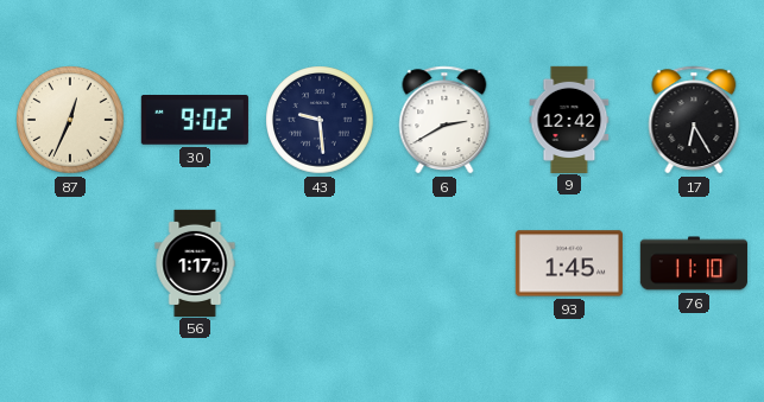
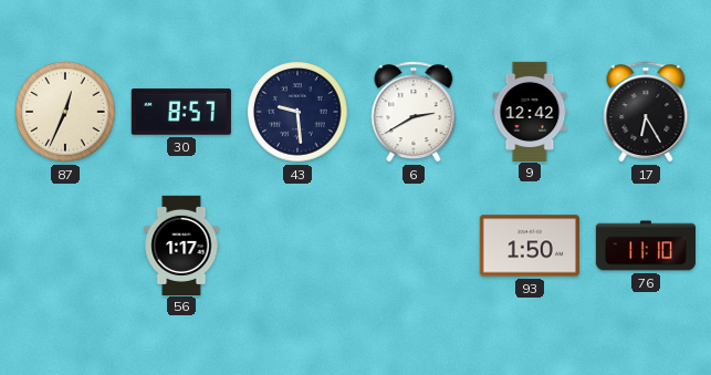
30: 9:02 -> 8:57
93: 1:45 -> 1:50
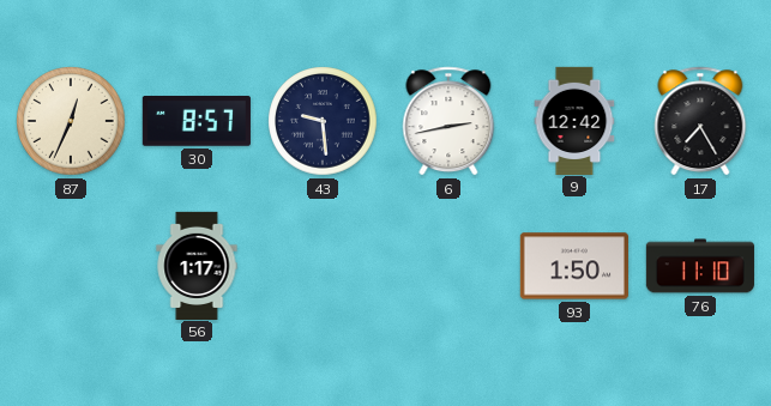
6: 2:40 -> 2:43
17: 6:25 -> 7:25
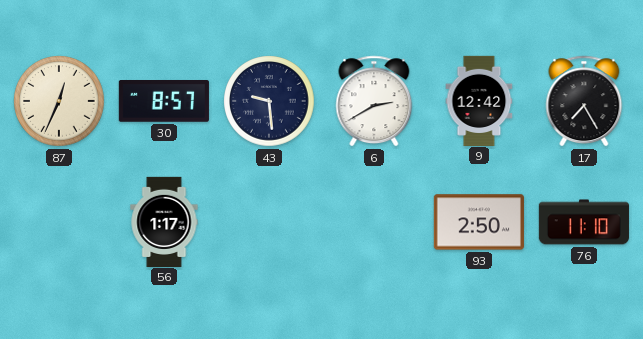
6: 2:43 -> 2:40
93: 1:50 -> 2:50
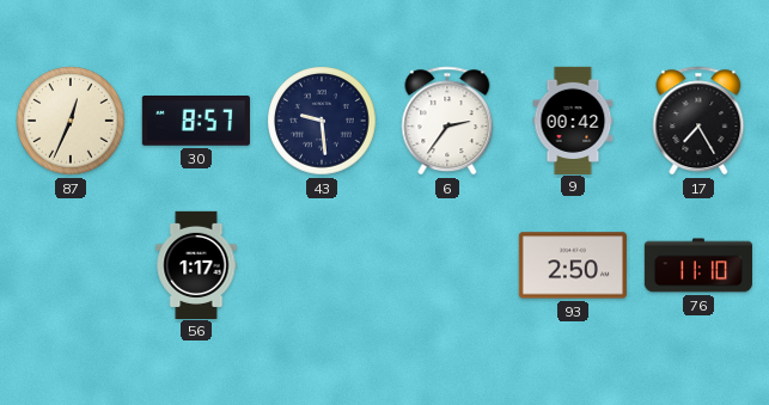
6: 2:40 -> 2:36
9: 12:42 -> 00:42
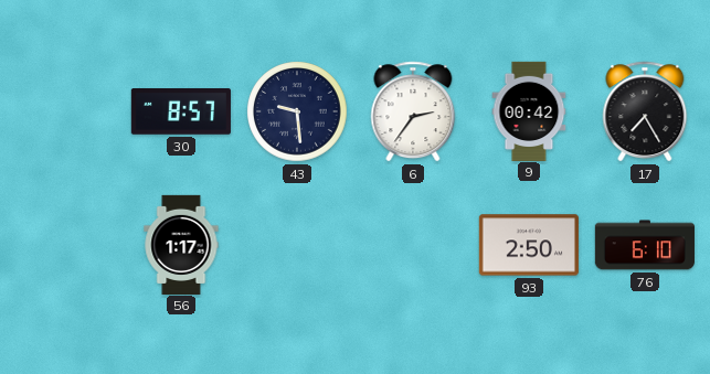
87: 12:34 -> none
76: 11:10 -> 6:10
